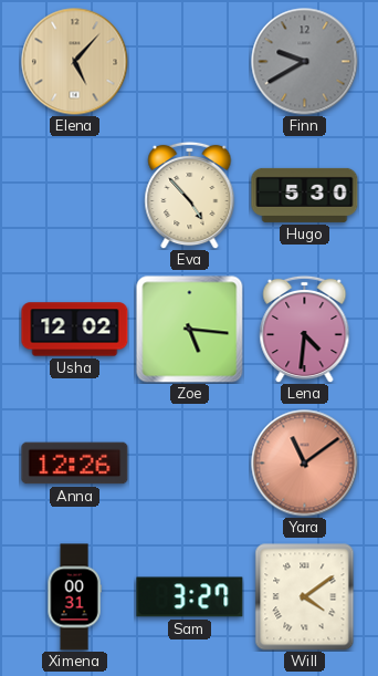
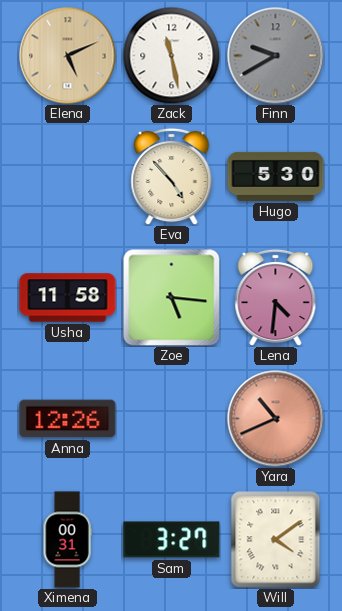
Elena: 5:07 -> 5:11
Zack: none -> 11:28
Usha: 12:02 -> 11:58
Yara: 11:09 -> 10:41
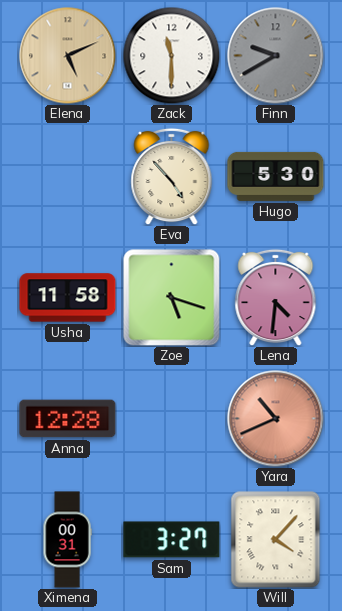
Zack: 11:28 -> 11:30
Zoe: 5:16 -> 5:18
Anna: 12:26 -> 12:28
Will: 4:09 -> 4:07
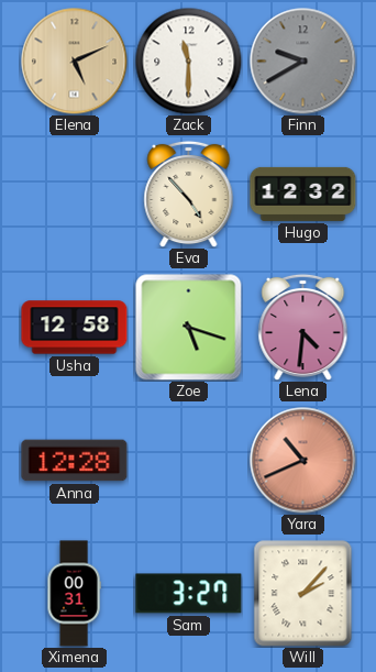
Hugo: 5:30 -> 12:32
Usha: 11:58 -> 12:58
Will: 4:07 -> 2:07
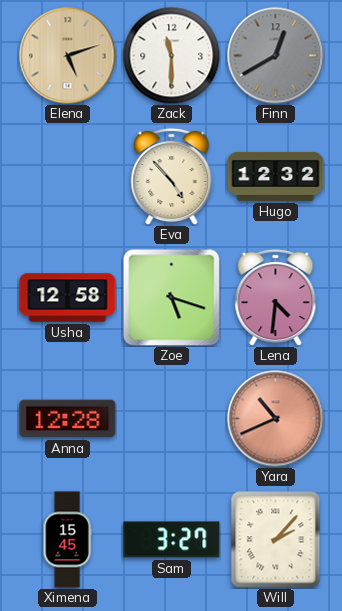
Elena: 5:11 -> 5:12
Finn: 9:40 -> 12:40
Ximena: 00:31 -> 15:45
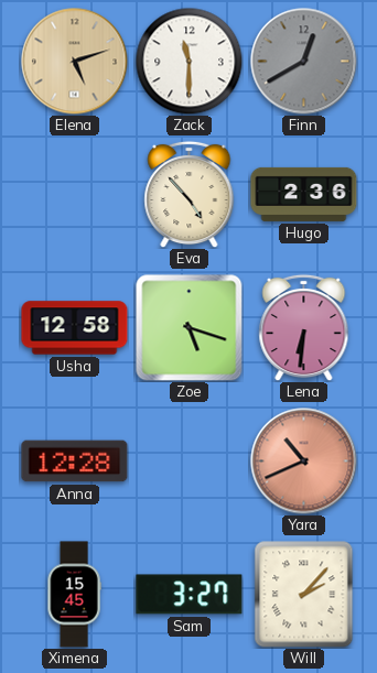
Hugo: 12:32 -> 2:36
Lena: 4:31 -> 6:31
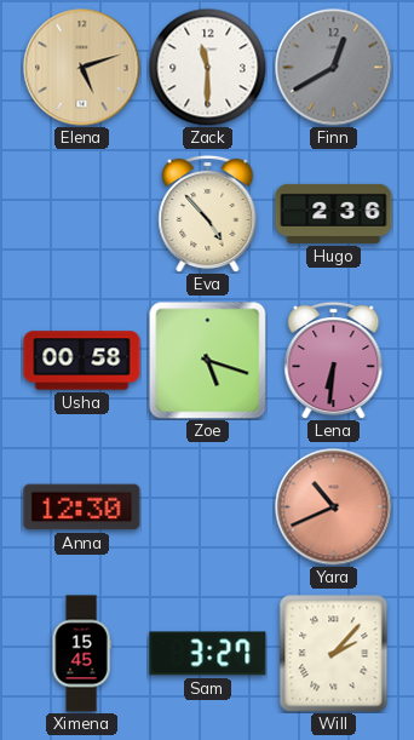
Usha: 12:58 -> 00:58
Anna: 12:28 -> 12:30
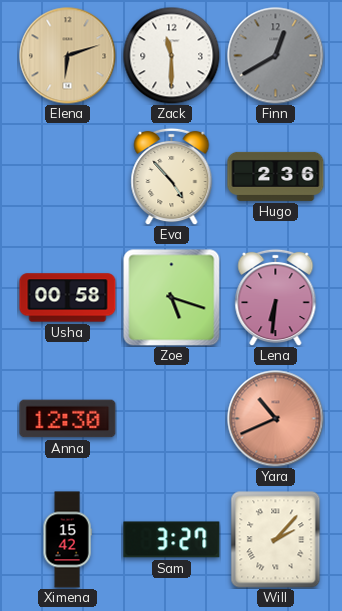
Elena: 5:12 -> 6:12
Ximena: 15:45 -> 15:42
